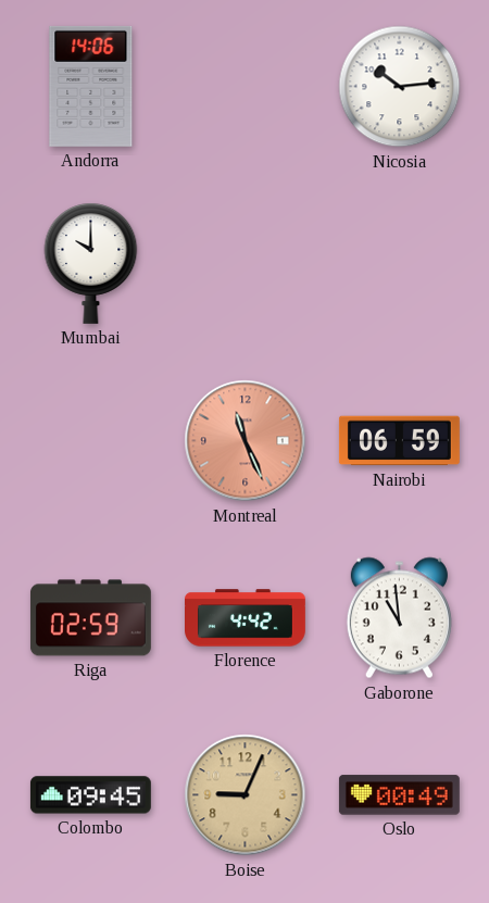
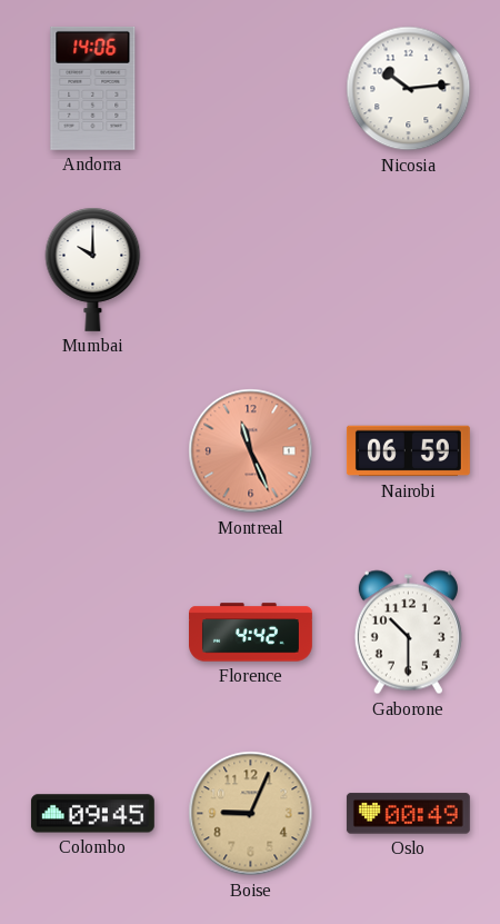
Riga: 02:59 -> none
Gaborone: 10:59 -> 10:30
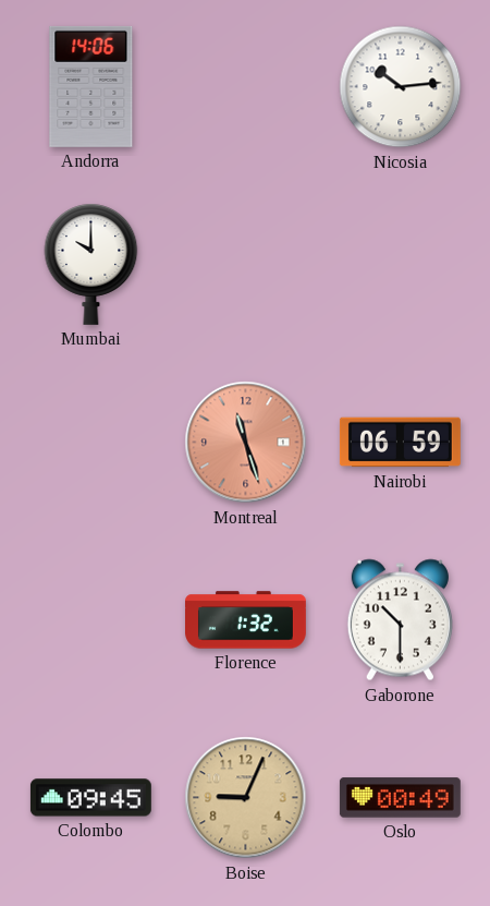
Montreal: 11:26 -> 11:27
Florence: 4:42 -> 1:32
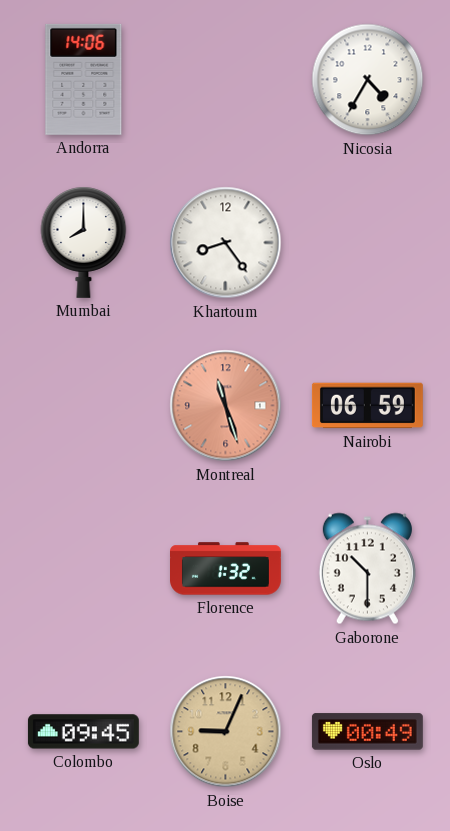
Nicosia: 10:14 -> 4:35
Mumbai: 10:00 -> 8:00
Khartoum: none -> 8:24
